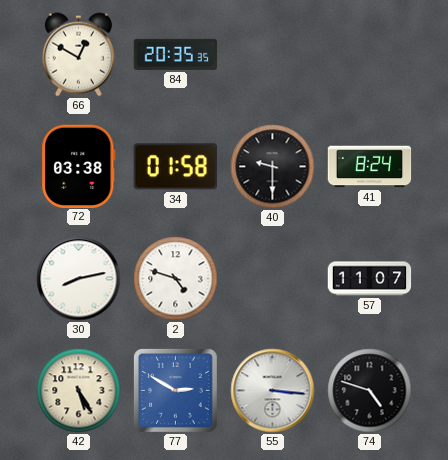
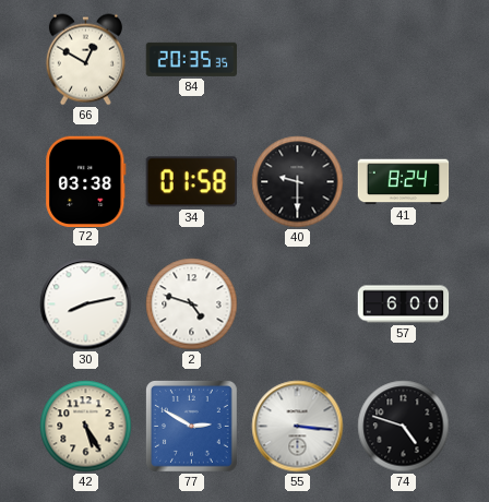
57: 11:07 -> 6:00
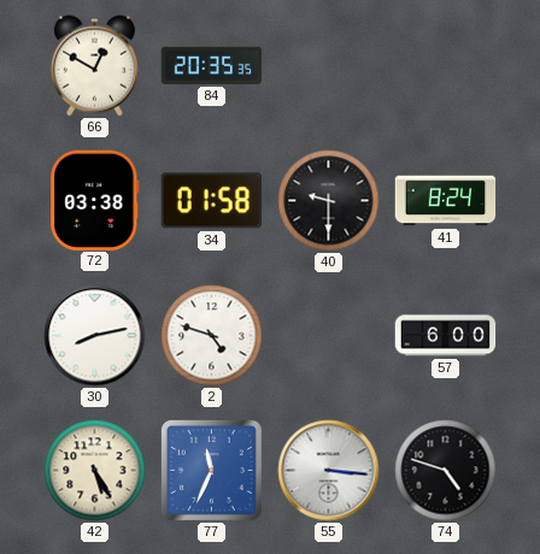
77: 2:50 -> 11:34
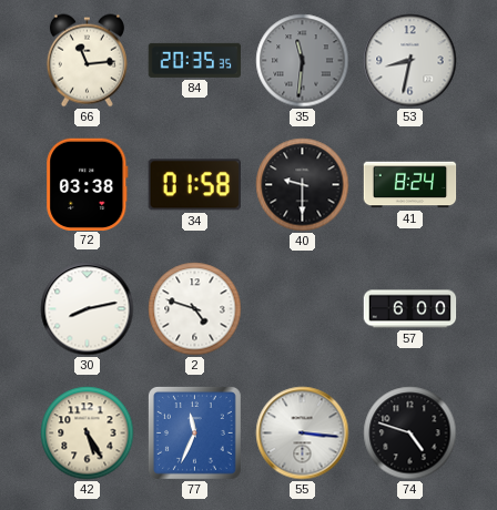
66: 12:50 -> 11:14
35: none -> 11:31
53: none -> 8:32
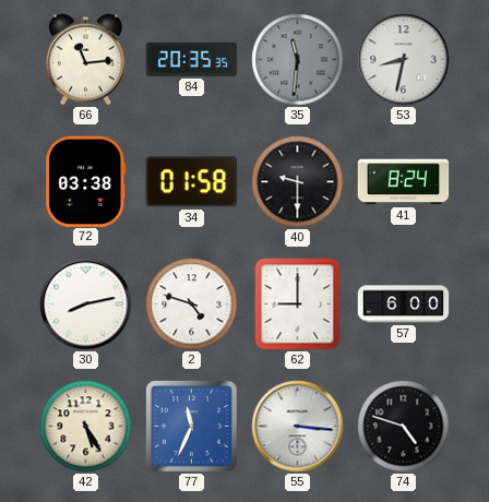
62: none -> 9:00
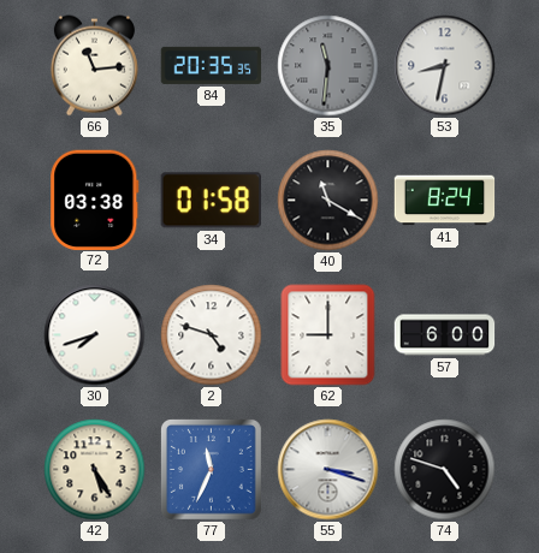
40: 9:30 -> 11:20
30: 8:13 -> 7:42
55: 3:16 -> 3:18
